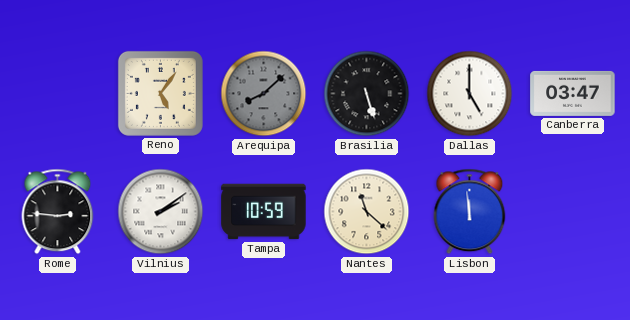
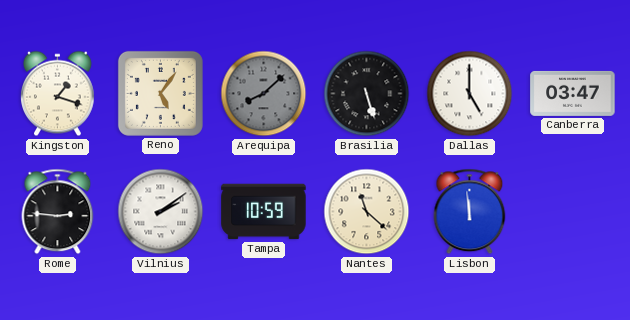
Kingston: none -> 1:18
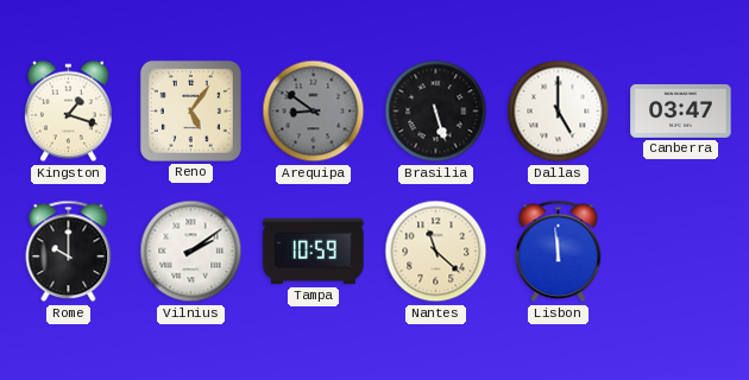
Arequipa: 8:08 -> 8:51
Rome: 2:46 -> 10:00
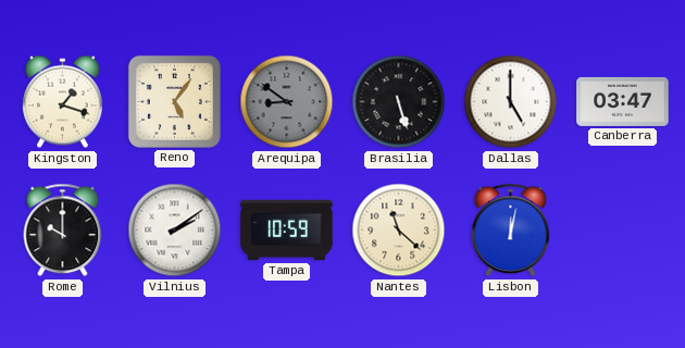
Lisbon: 11:59 -> 12:02
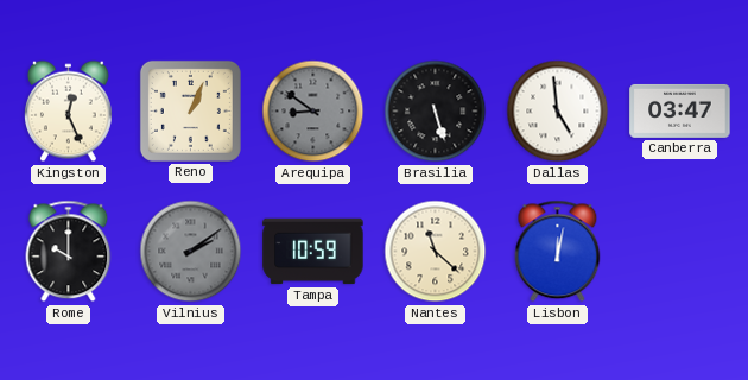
Kingston: 1:18 -> 12:26
Reno: 5:06 -> 1:04
Dallas: 5:00 -> 4:59
Vilnius dial: white -> grey
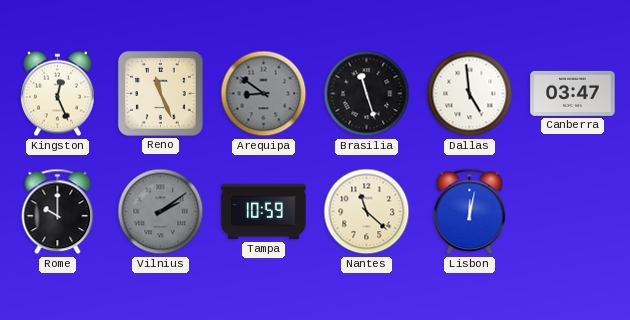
Reno: 1:04 -> 11:26
Brasilia: 5:27 -> 11:27
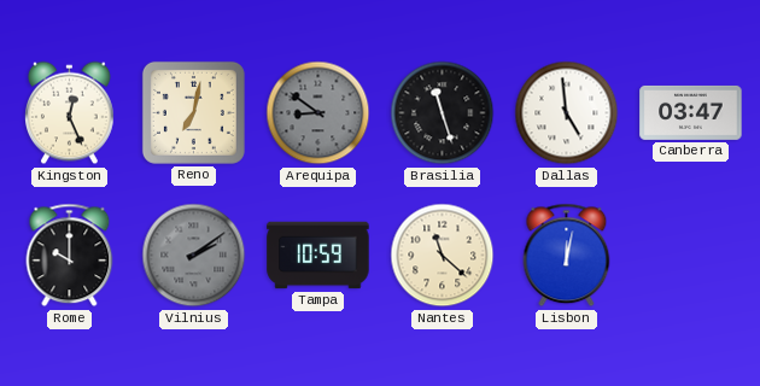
Reno: 11:26 -> 7:02
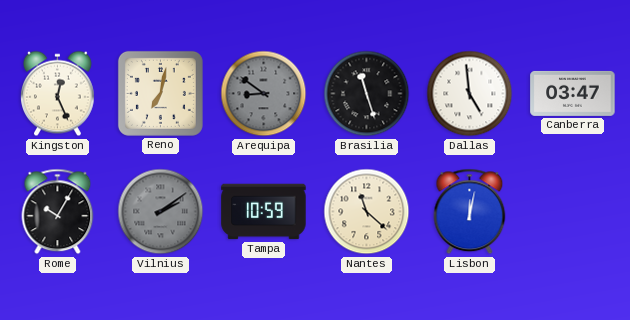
Rome: 10:00 -> 10:05
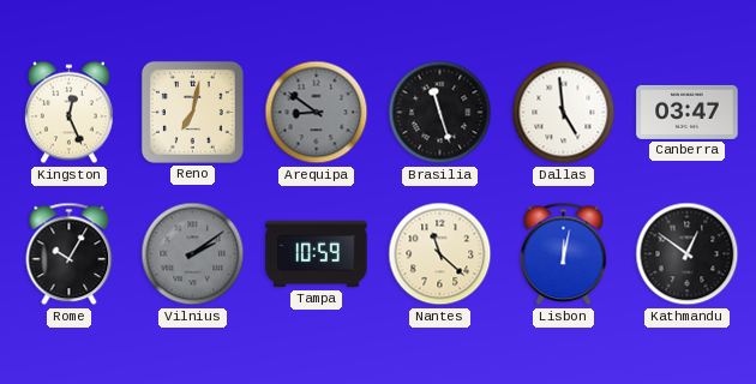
Kathmandu: none -> 12:51
